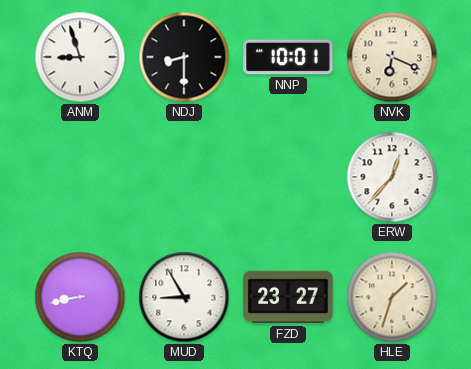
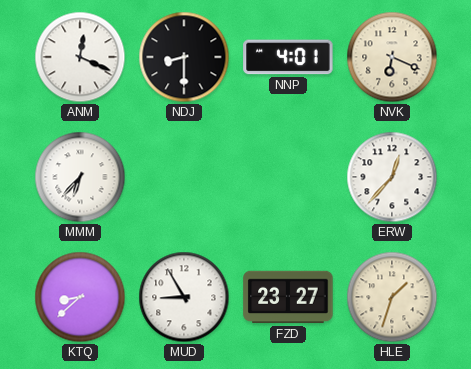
ANM: 8:57 -> 12:19
NNP: 10:01 -> 4:01
MMM: none -> 6:37
KTQ: 8:43 -> 8:38
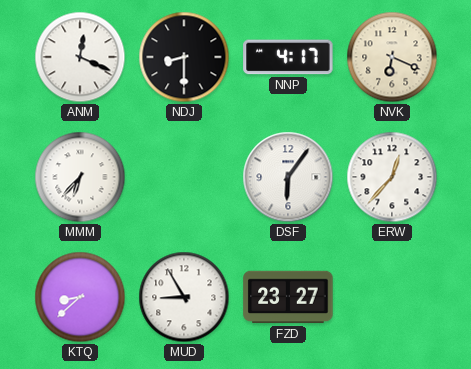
NNP: 4:01 -> 4:17
DSF: none -> 6:06
HLE: 1:33 -> none
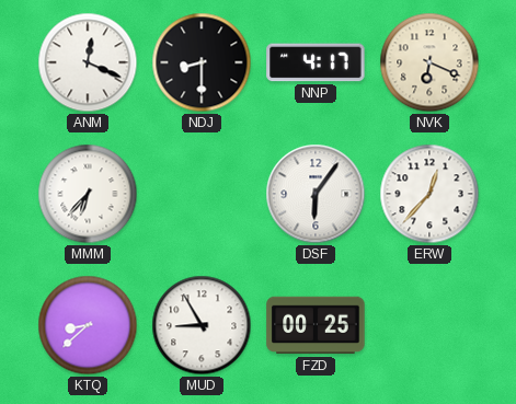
FZD: 23:27 -> 00:25
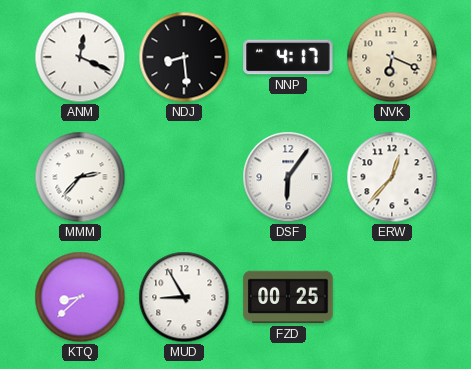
NDJ: 8:30 -> 8:29
MMM: 6:37 -> 2:37
